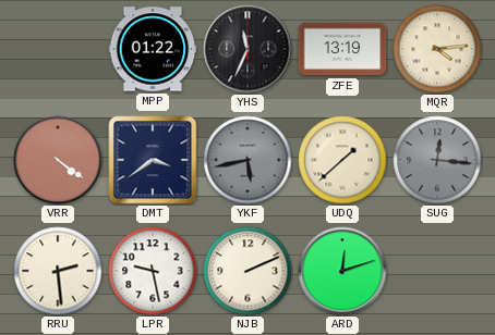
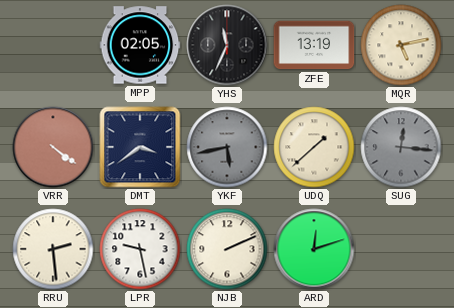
MPP: 01:22 -> 02:05
MQR: 4:14 -> 5:13
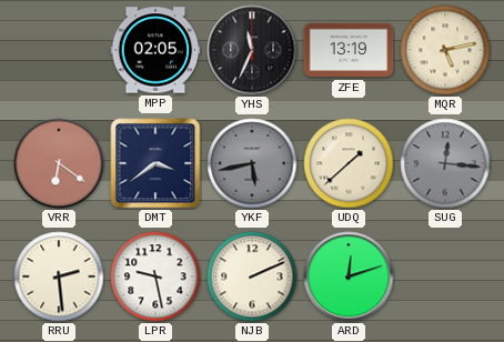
VRR: 4:21 -> 6:21
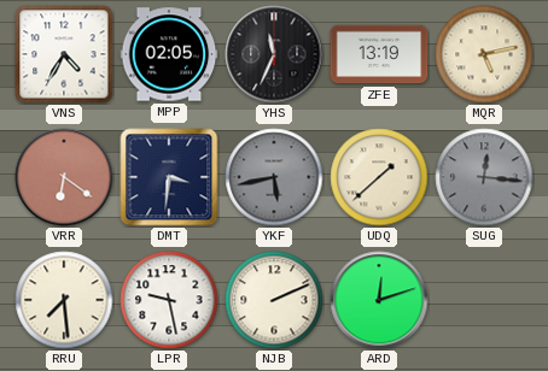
VNS: none -> 4:35
DMT: 3:39 -> 3:31
RRU: 2:29 -> 7:29
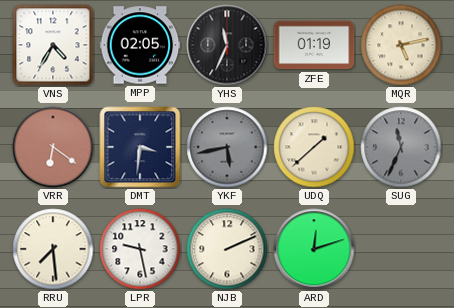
ZFE: 13:19 -> 01:19
SUG: 12:16 -> 11:34
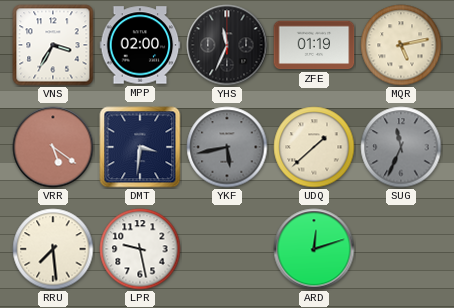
VNS: 4:35 -> 3:35
MPP: 02:05 -> 02:00
VRR: 6:21 -> 5:21
NJB: 2:11 -> none
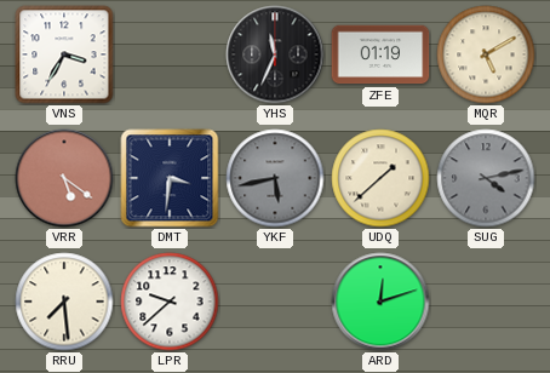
MPP: 02:00 -> none
MQR: 5:13 -> 5:10
SUG: 11:34 -> 4:13
LPR: 9:28 -> 9:38
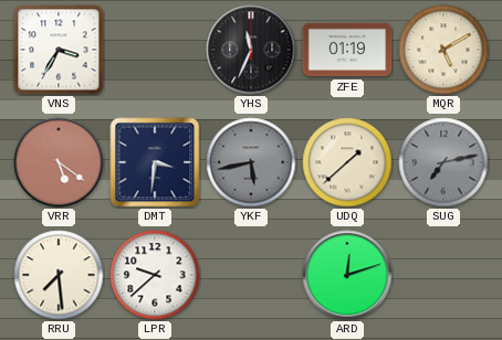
SUG: 4:13 -> 7:13
